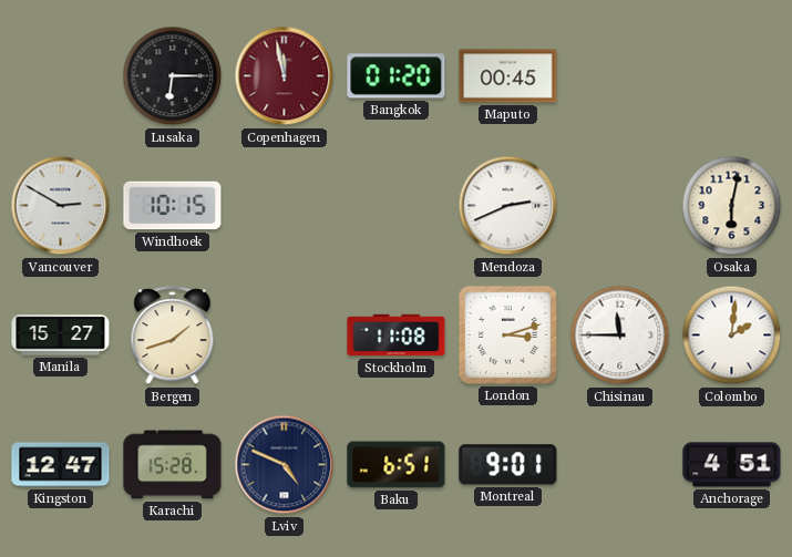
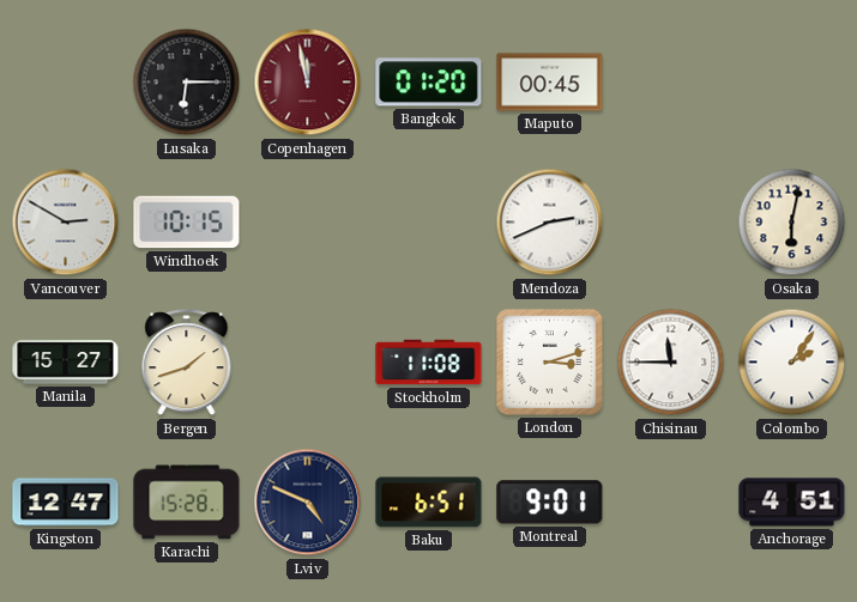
Colombo: 2:01 -> 2:06
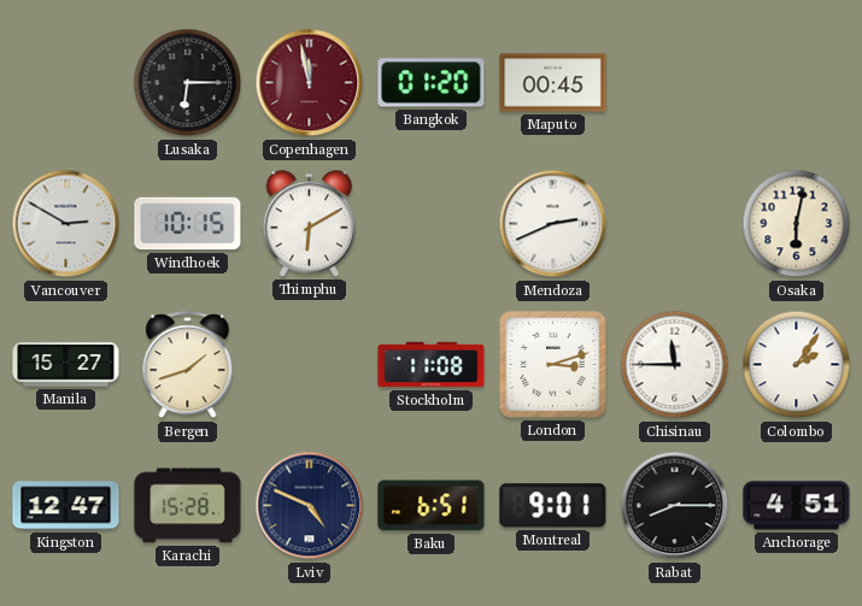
Thimphu: none -> 6:10
Rabat: none -> 8:15
